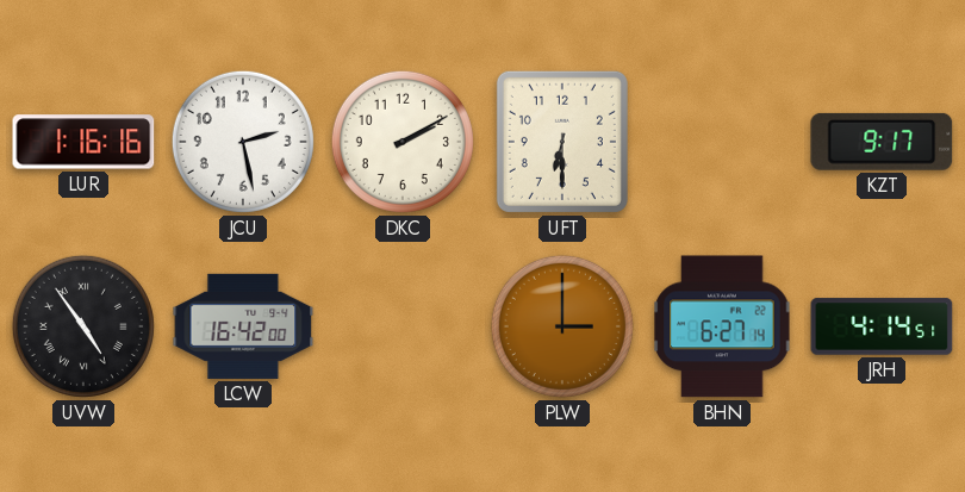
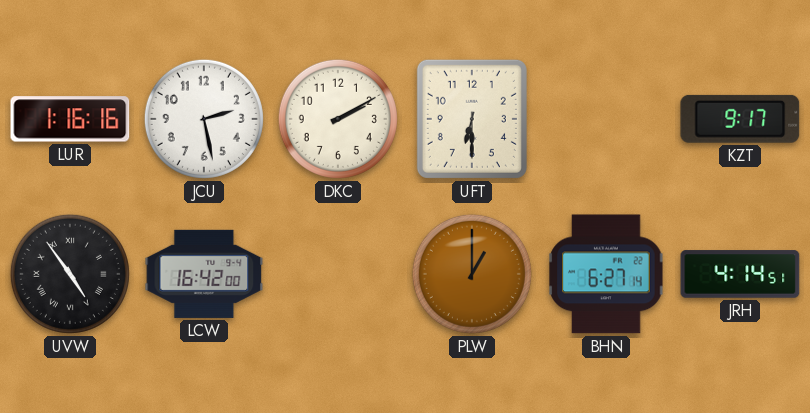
PLW: 3:00 -> 1:00
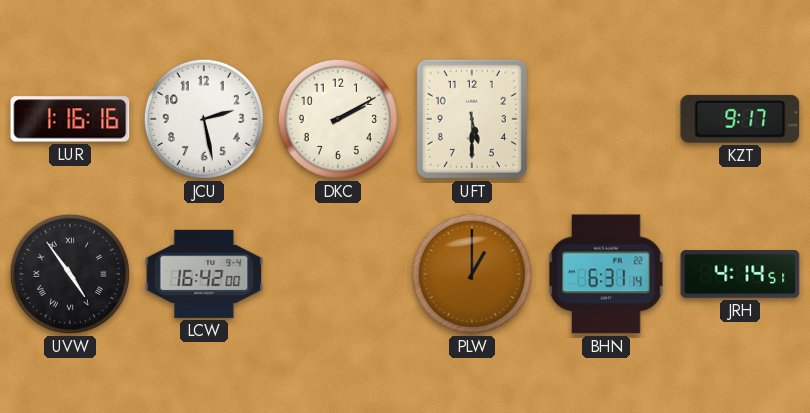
UFT: 6:30 -> 5:30
BHN: 6:27 -> 6:31
